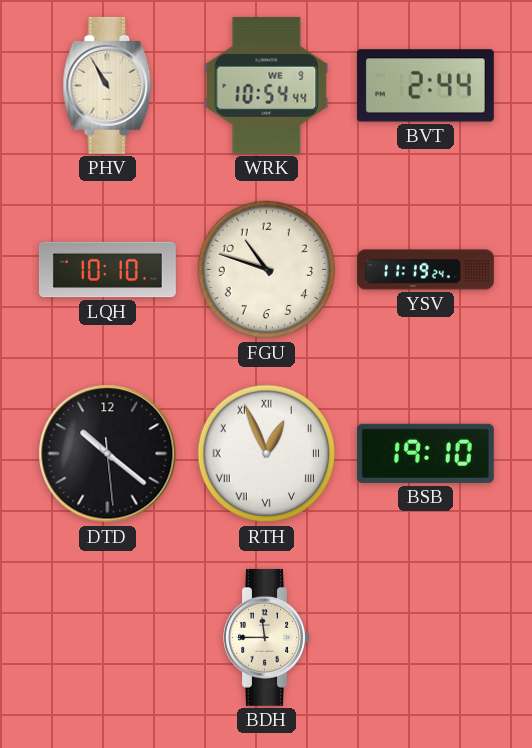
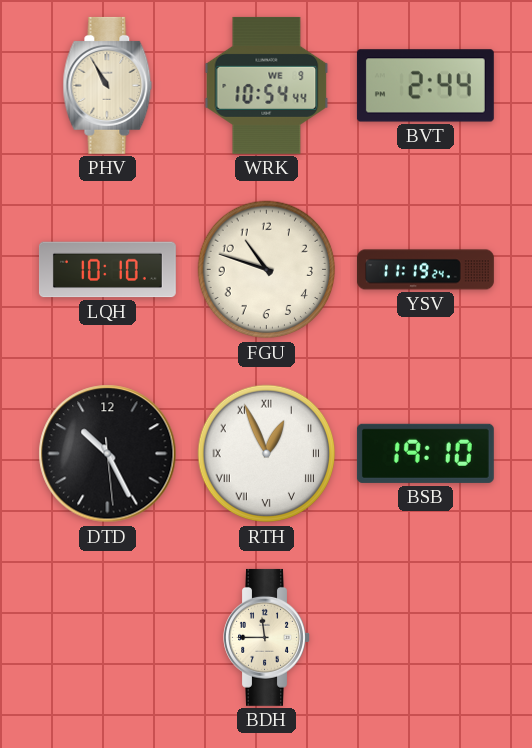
DTD: 10:21 -> 10:25
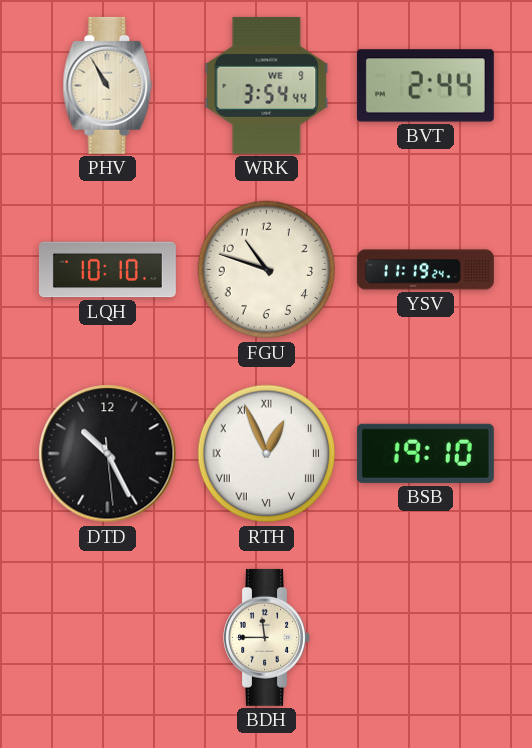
WRK: 10:54 -> 3:54
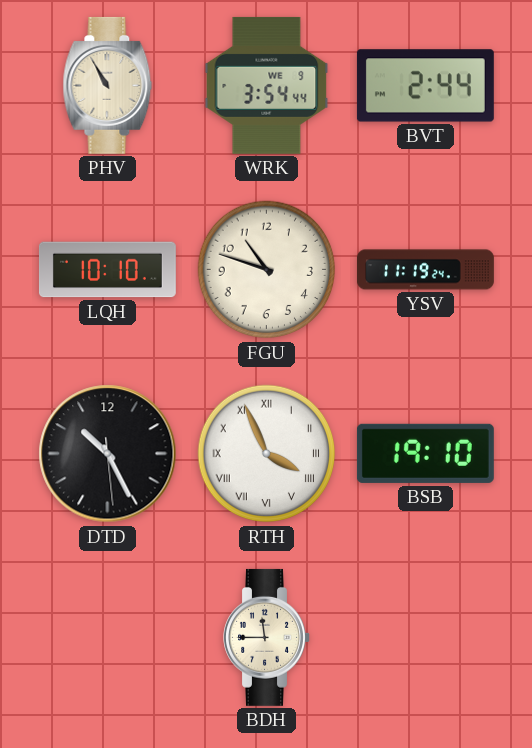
RTH: 12:56 -> 3:56
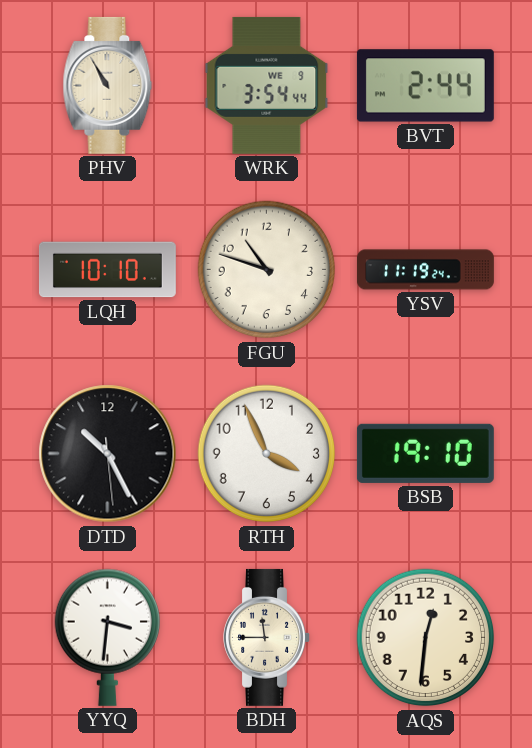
RTH numerals: Roman -> Arabic
YYQ: none -> 3:31
AQS: none -> 12:31
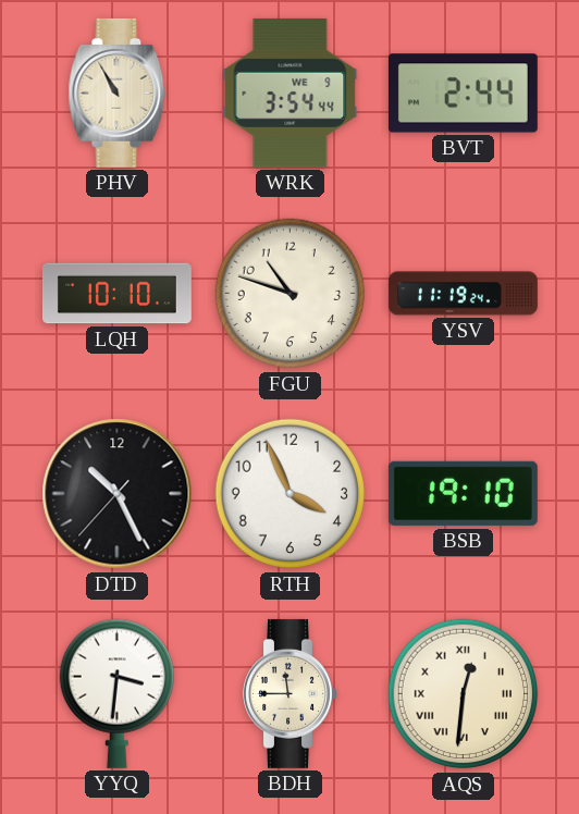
DTD: 10:25:29 -> 10:25:37
AQS numerals: Arabic -> Roman
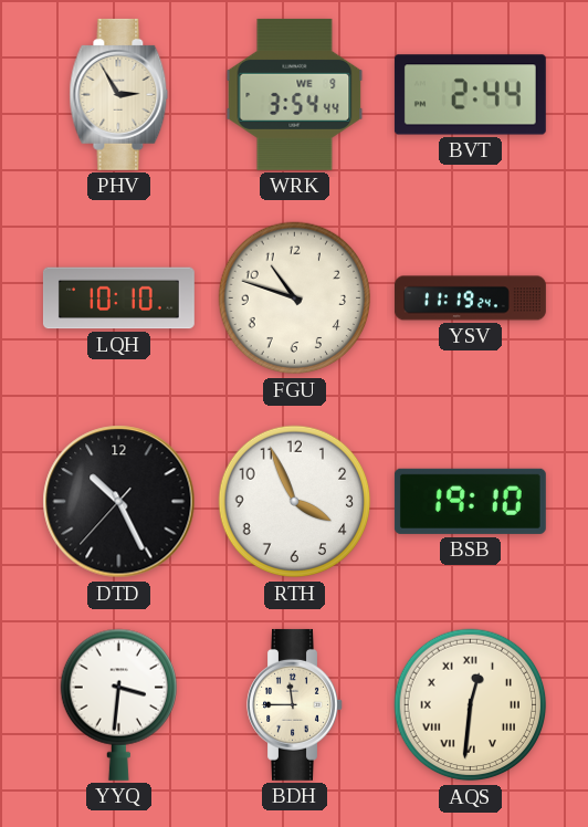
PHV: 10:55 -> 2:55
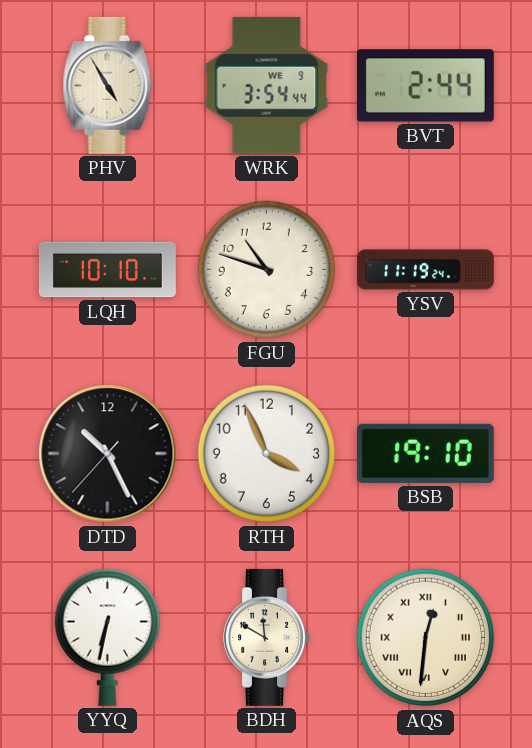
PHV: 2:55 -> 4:55
YYQ: 3:31 -> 6:32
BDH: 11:45 -> 11:50
